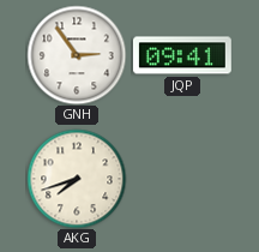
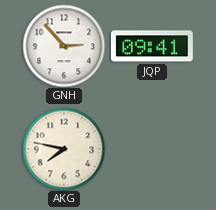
GNH: 2:54 -> 2:53
AKG: 7:42 -> 7:47
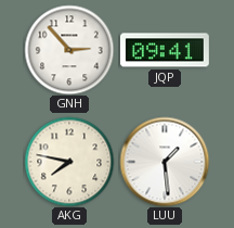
LUU: none -> 1:29
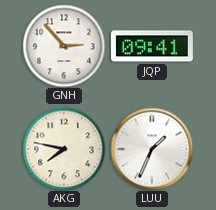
LUU: 1:29 -> 1:34
